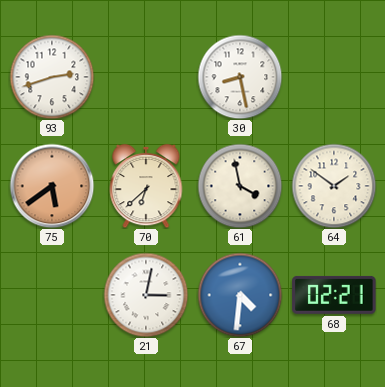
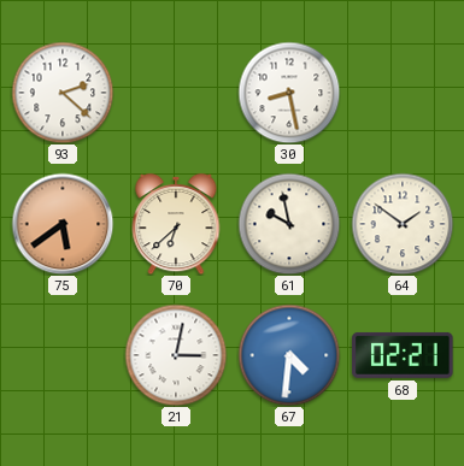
93: 2:42 -> 2:22
61: 3:58 -> 9:58
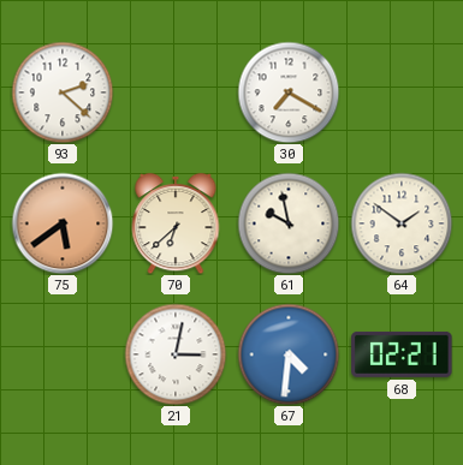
30: 8:28 -> 7:20
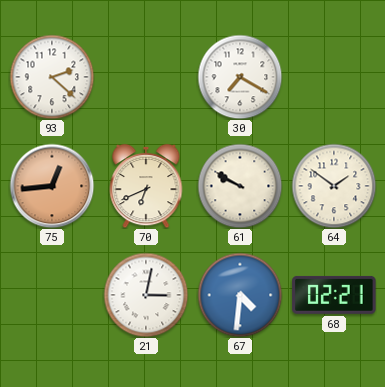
75: 5:39 -> 12:44
70: 6:38 -> 6:41
61: 9:58 -> 9:50
